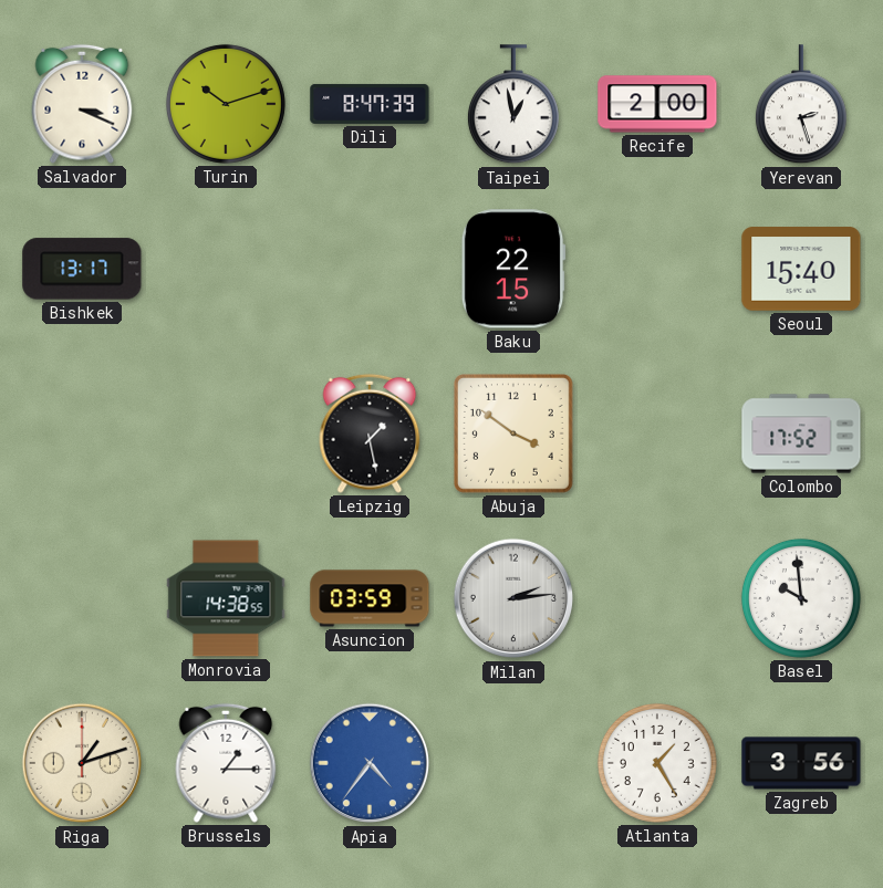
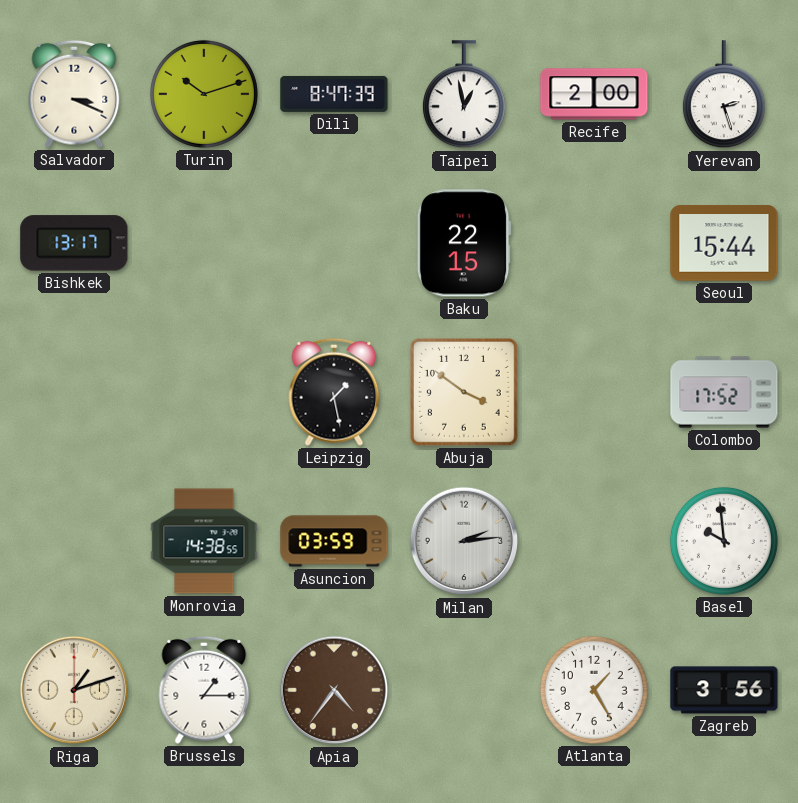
Seoul: 15:40 -> 15:44
Apia dial: blue -> brown
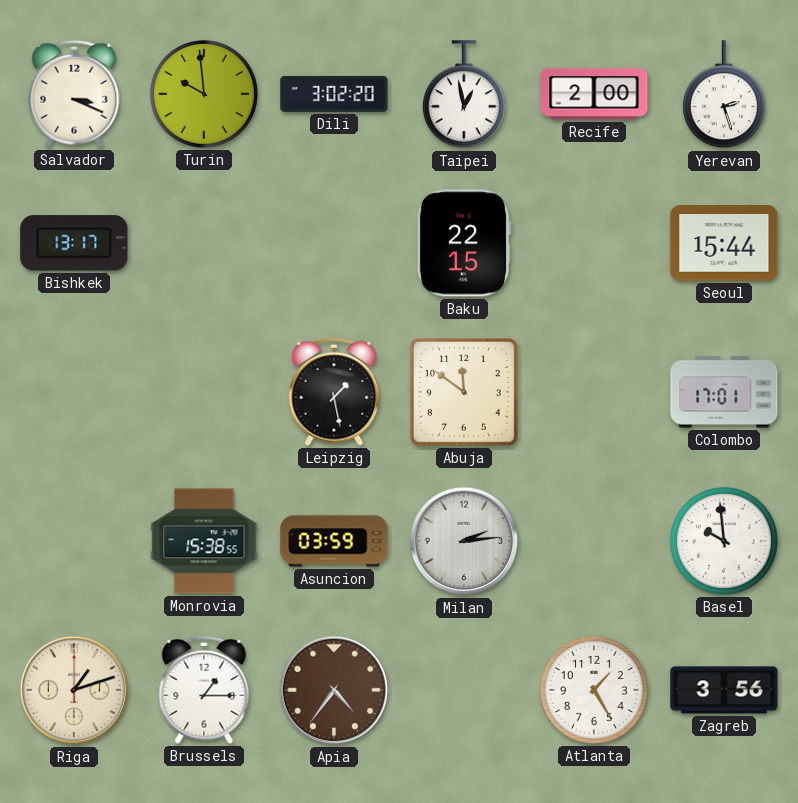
Turin: 10:12 -> 9:59
Dili: 8:47 -> 3:02
Abuja: 3:51 -> 11:51
Colombo: 17:52 -> 17:01
Monrovia: 14:38 -> 15:38
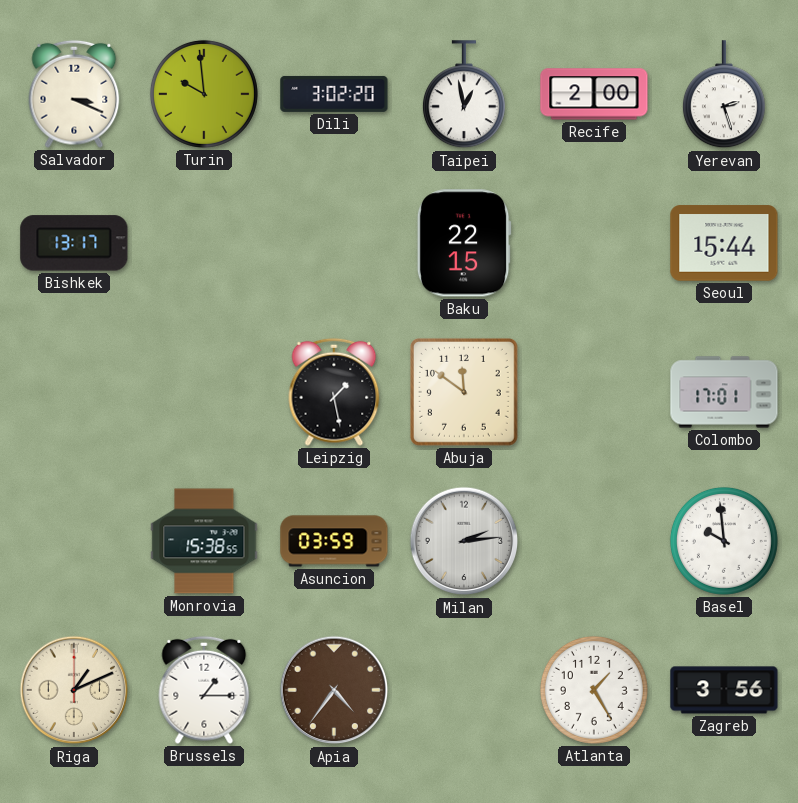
Riga: 1:12 -> 1:11
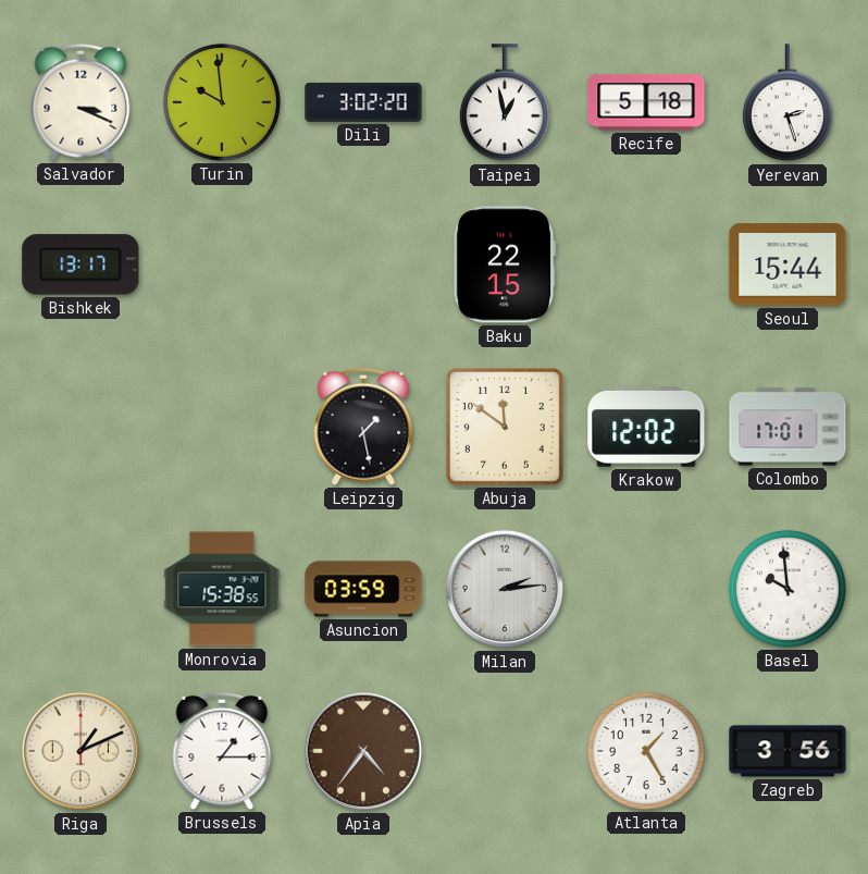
Recife: 2:00 -> 5:18
Krakow: none -> 12:02
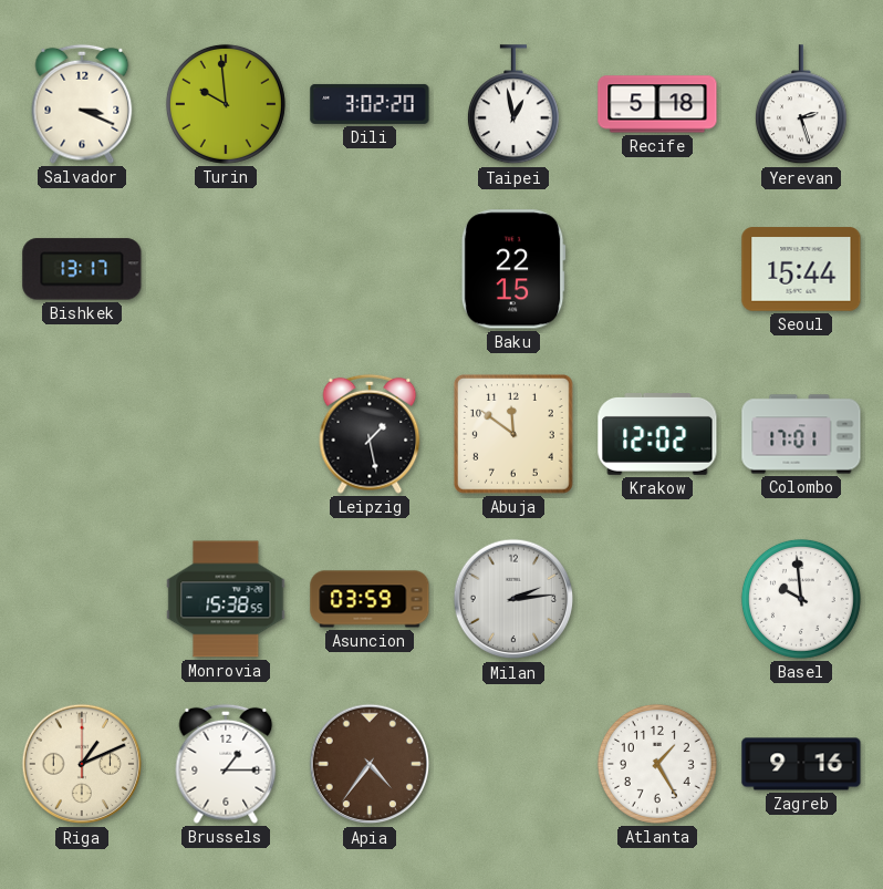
Zagreb: 3:56 -> 9:16
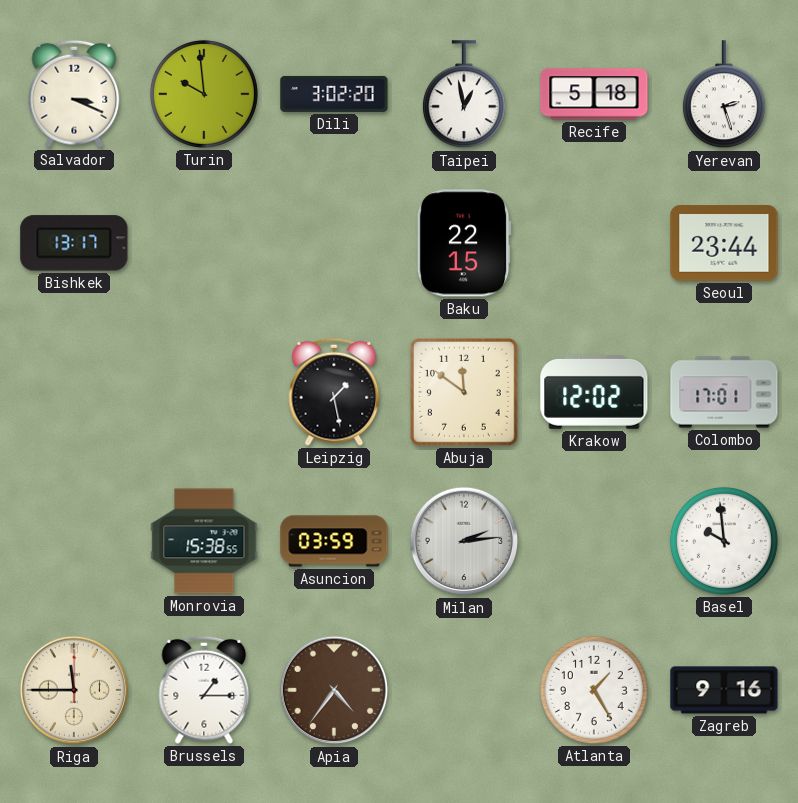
Seoul: 15:44 -> 23:44
Riga: 1:11 -> 11:45
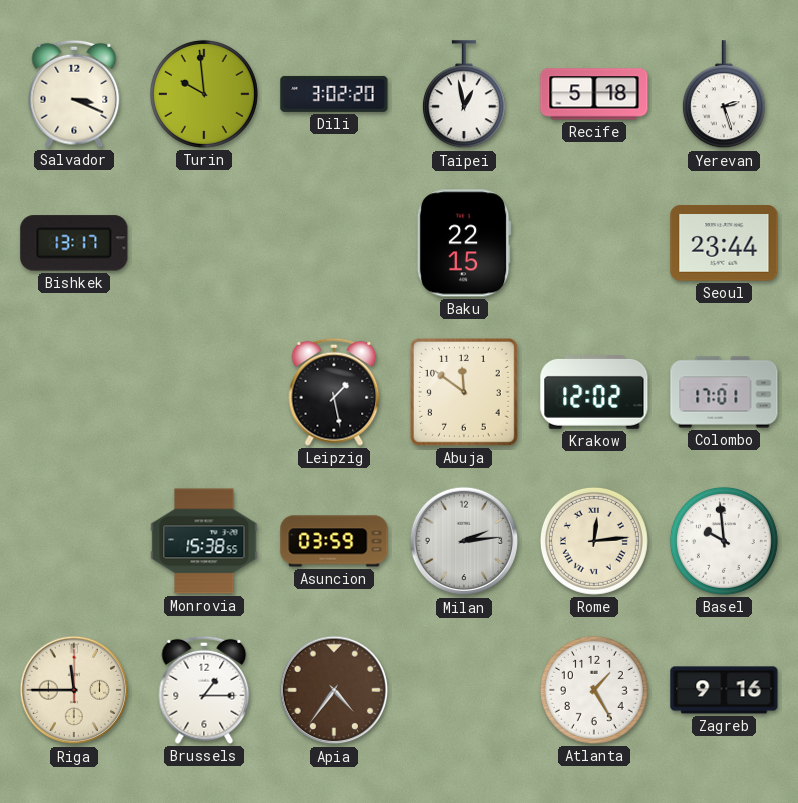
Rome: none -> 12:14
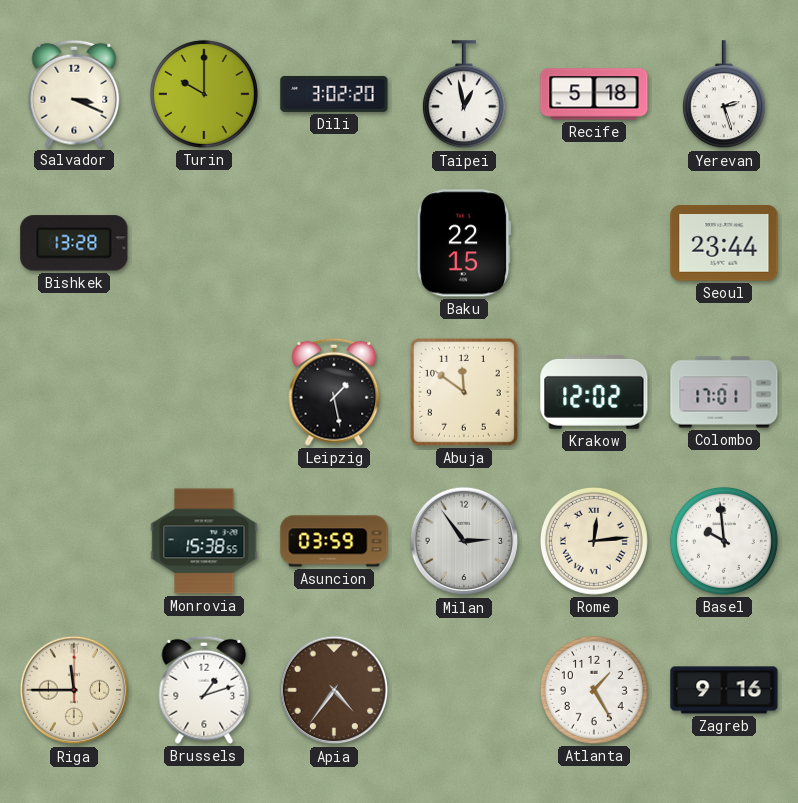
Turin: 9:59 -> 10:00
Bishkek: 13:17 -> 13:28
Milan: 2:14 -> 2:54
Brussels: 1:15 -> 1:12
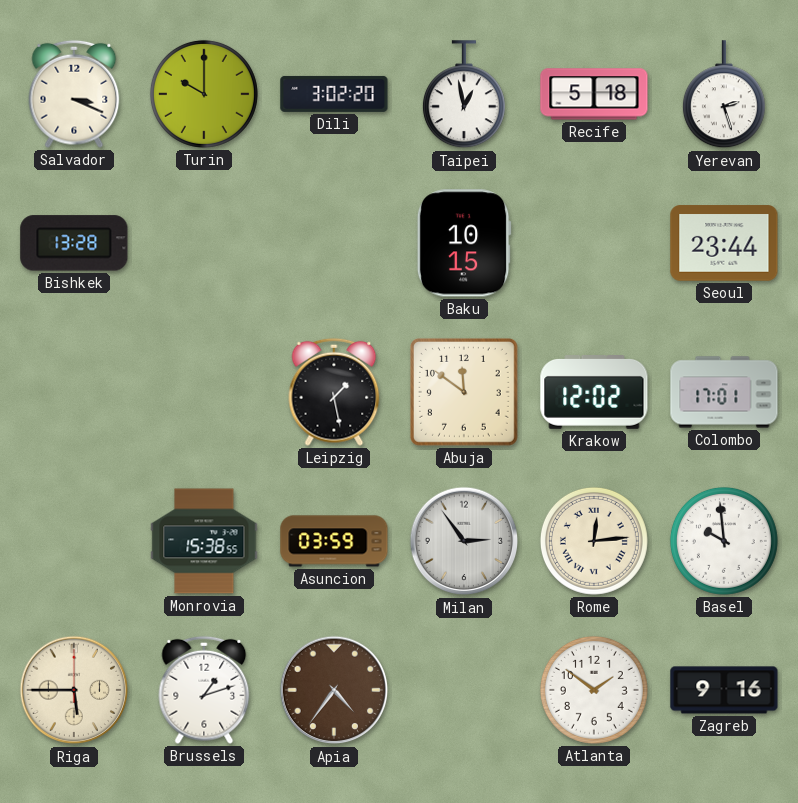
Baku: 22:15 -> 10:15
Riga: 11:45 -> 5:45
Atlanta: 1:25 -> 1:51
